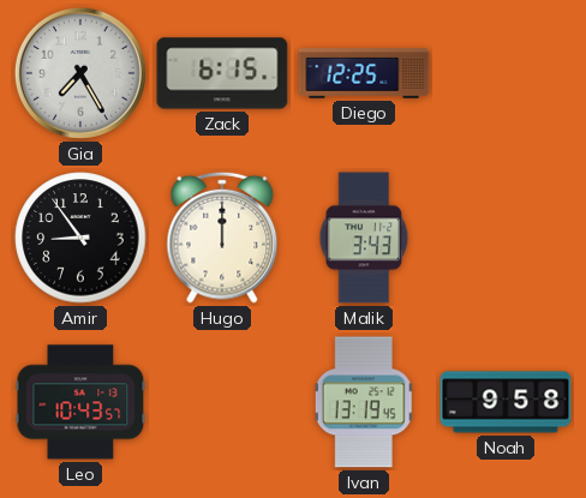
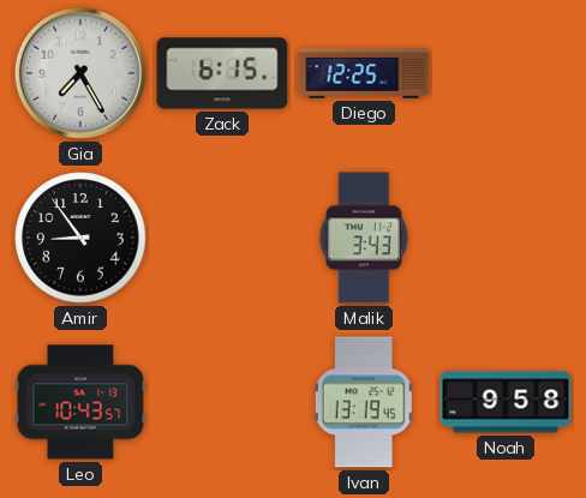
Hugo: 12:00 -> none
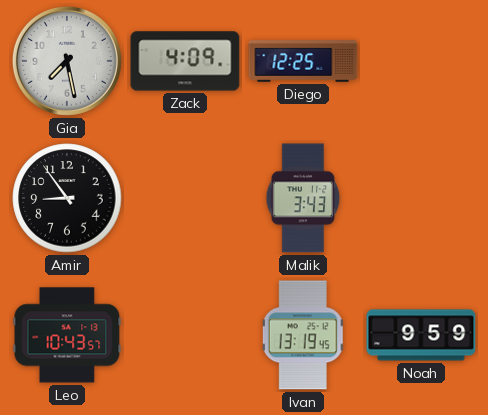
Gia: 7:25 -> 7:28
Zack: 6:15 -> 4:09
Noah: 9:58 -> 9:59
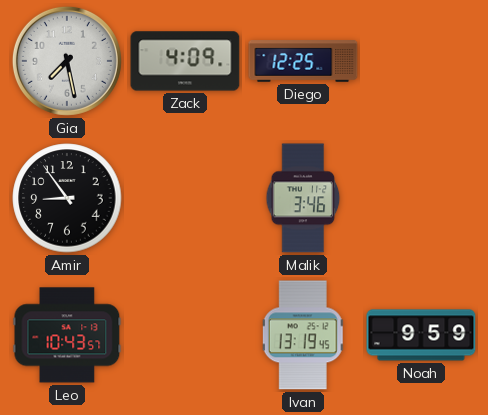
Malik: 3:43 -> 3:46
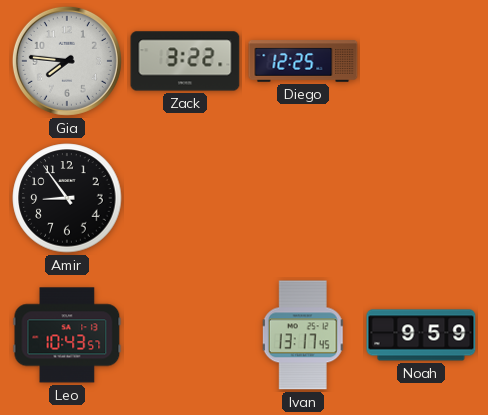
Gia: 7:28 -> 7:46
Zack: 4:09 -> 3:22
Malik: 3:46 -> none
Ivan: 13:19 -> 13:17
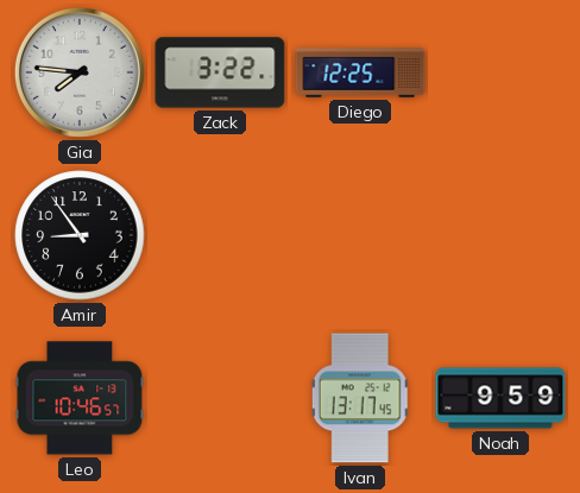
Leo: 10:43 -> 10:46
